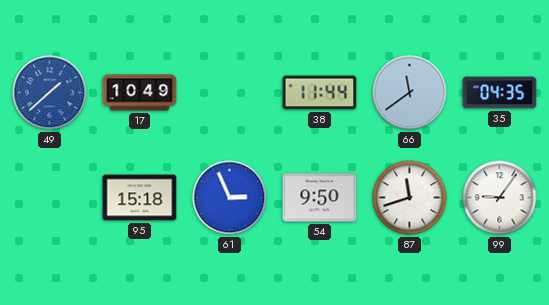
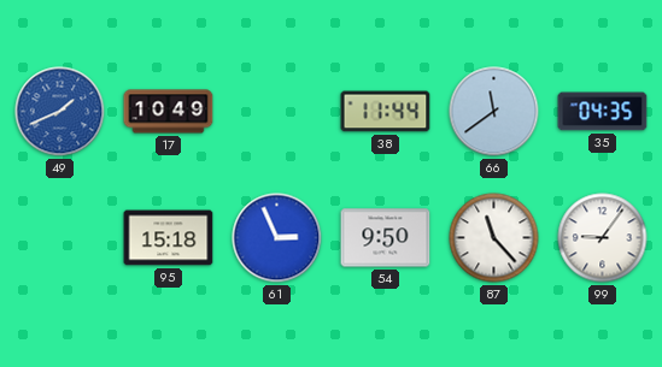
49: 1:38 -> 1:41
87: 11:42 -> 11:23
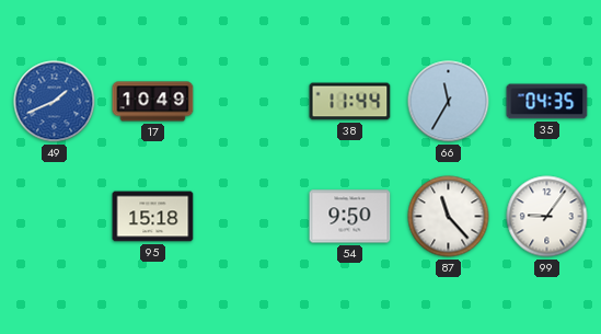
66: 11:39 -> 11:35
61: 2:56 -> none
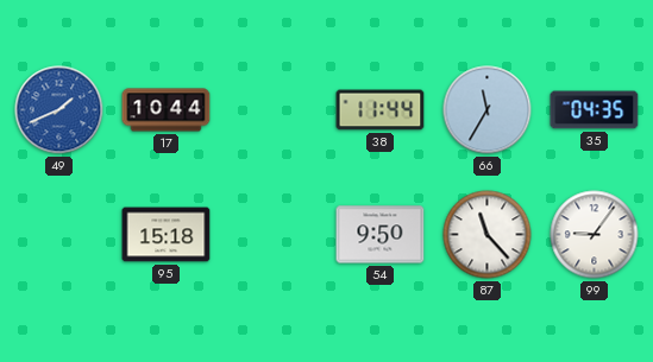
17: 10:49 -> 10:44
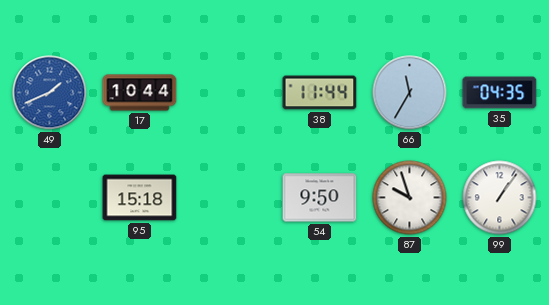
87: 11:23 -> 9:57
99: 9:06 -> 1:06
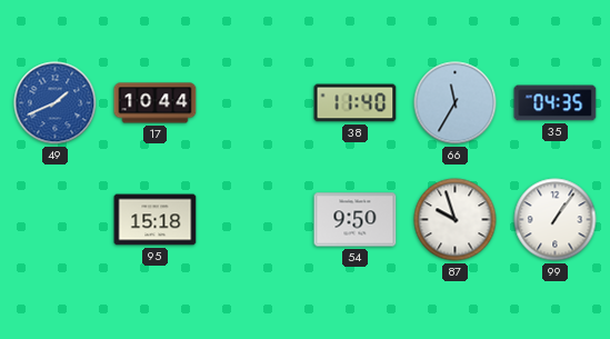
38: 11:44 -> 11:40
